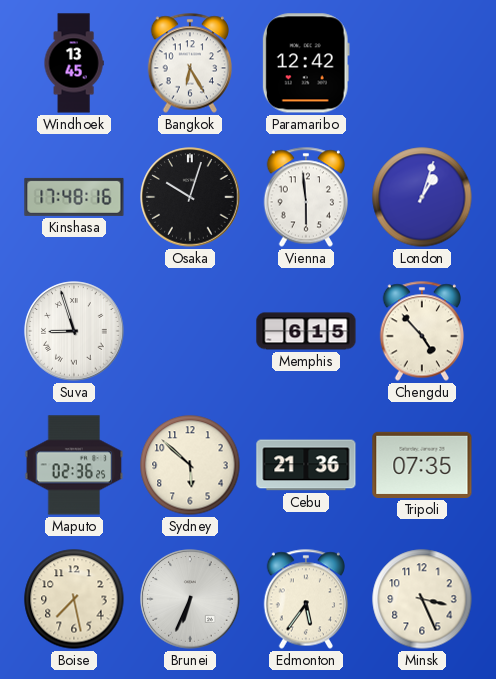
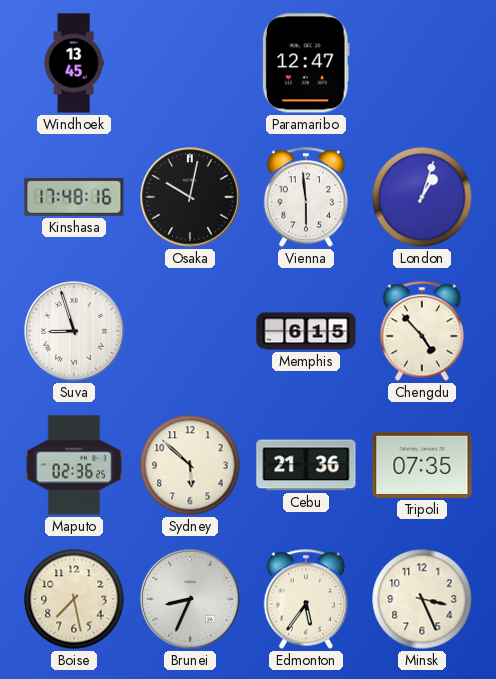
Bangkok: 6:25 -> none
Paramaribo: 12:42 -> 12:47
Osaka: 10:03 -> 10:02
Brunei: 6:34 -> 8:34
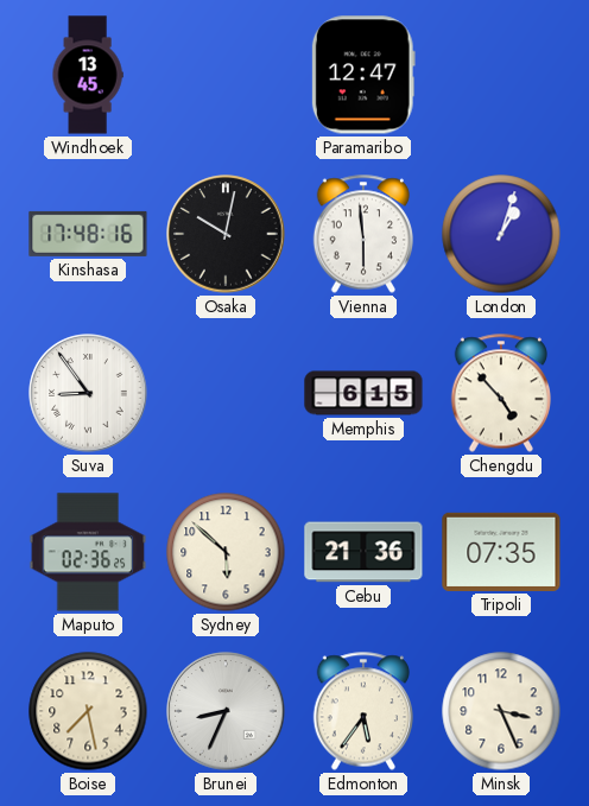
Suva: 8:57 -> 8:54
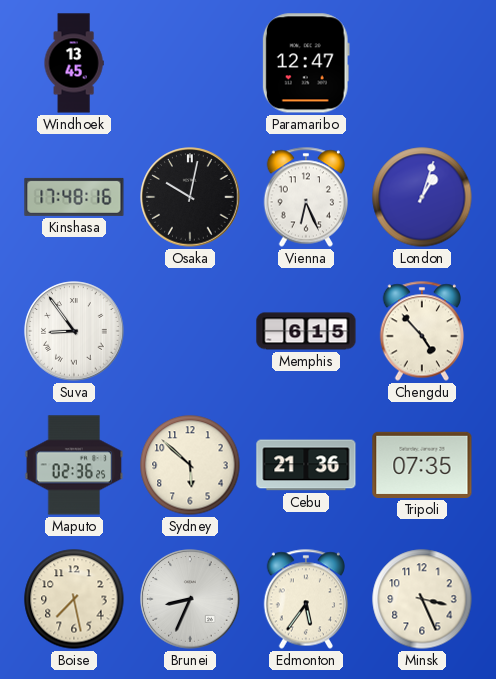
Vienna: 5:59 -> 6:26
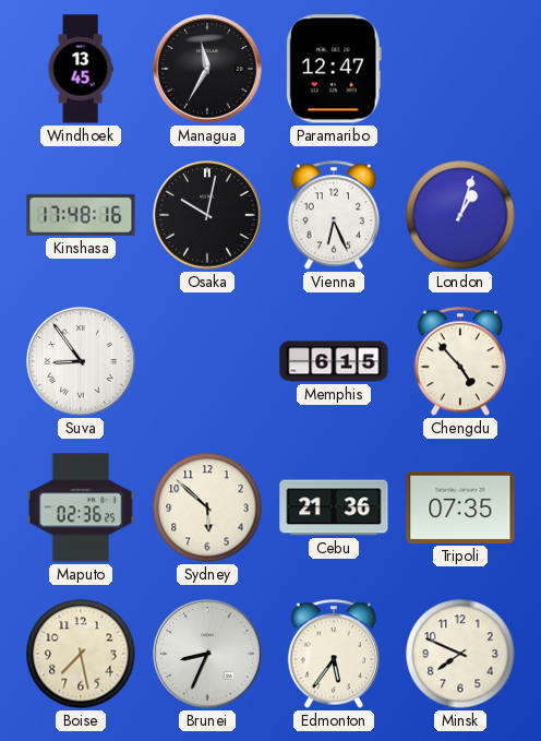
Managua: none -> 11:35
Minsk: 3:26 -> 7:49
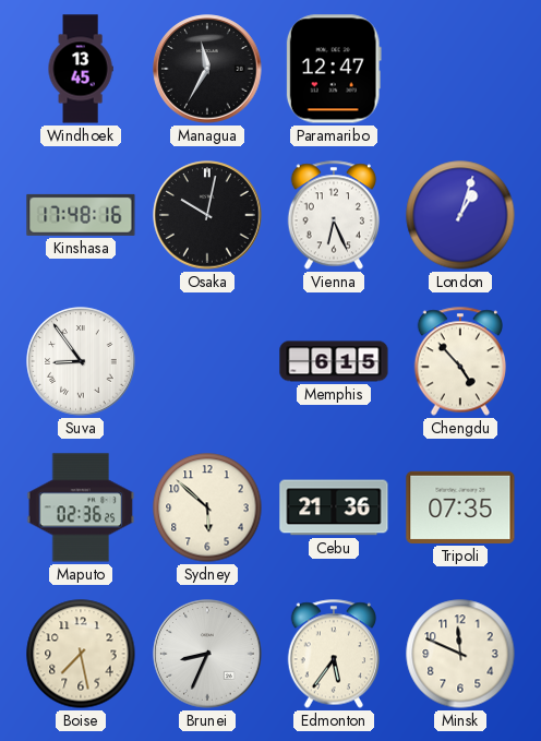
Minsk: 7:49 -> 11:49
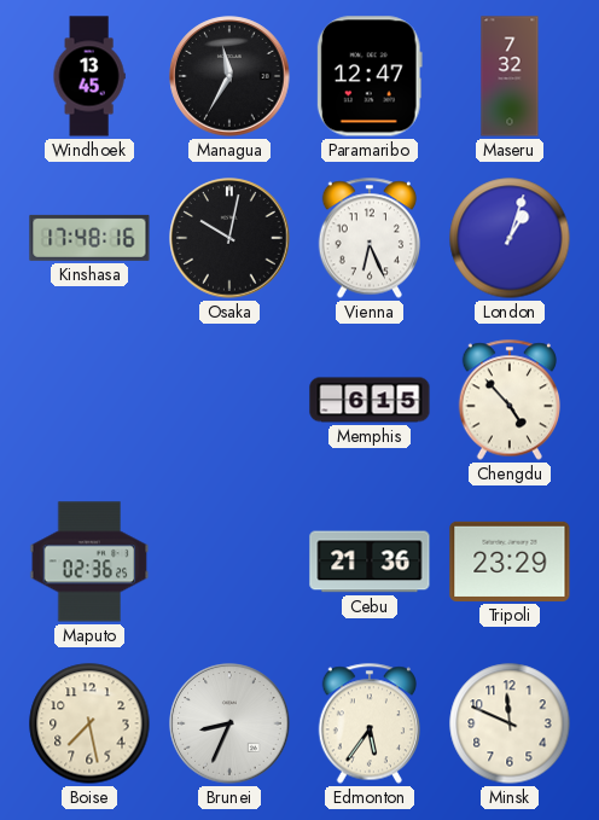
Maseru: none -> 7:32
Suva: 8:54 -> none
Sydney: 5:52 -> none
Tripoli: 07:35 -> 23:29
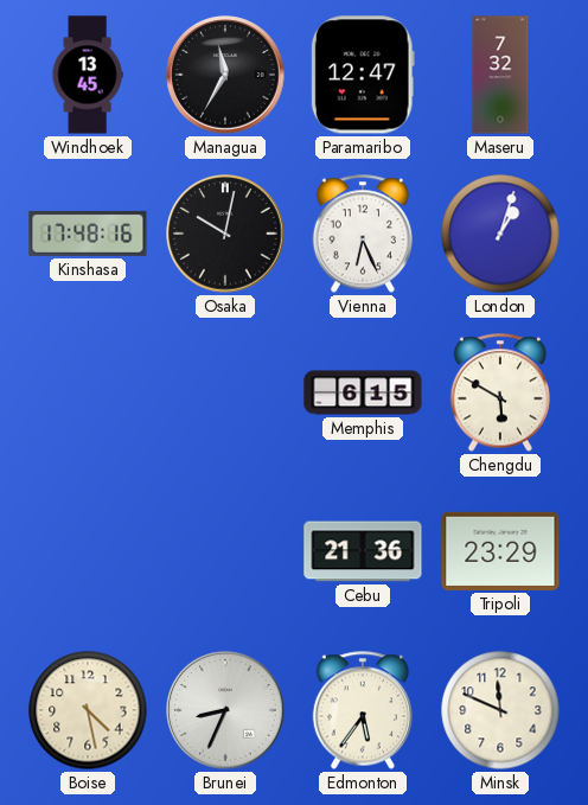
Chengdu: 4:53 -> 5:50
Maputo: 02:36 -> none
Boise: 7:28 -> 4:28
